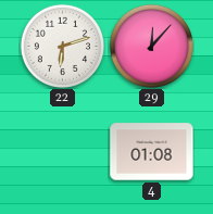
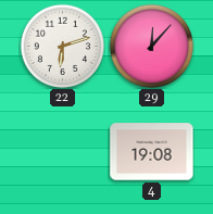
4: 01:08 -> 19:08
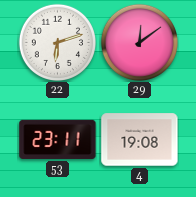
29: 12:07 -> 12:09
53: none -> 23:11
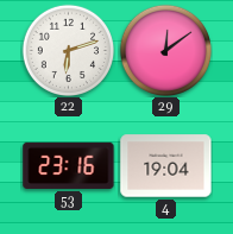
53: 23:11 -> 23:16
4: 19:08 -> 19:04
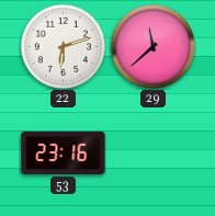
29: 12:09 -> 11:38
4: 19:04 -> none
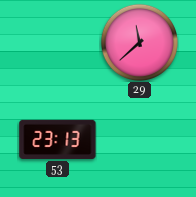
22: 6:12 -> none
53: 23:16 -> 23:13
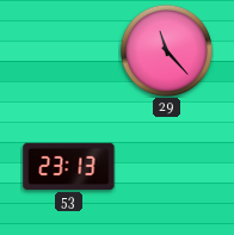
29: 11:38 -> 11:23
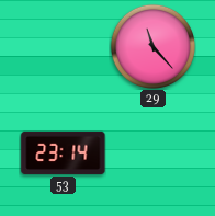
53: 23:13 -> 23:14
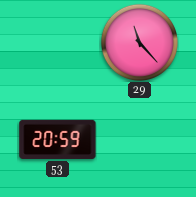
53: 23:14 -> 20:59
